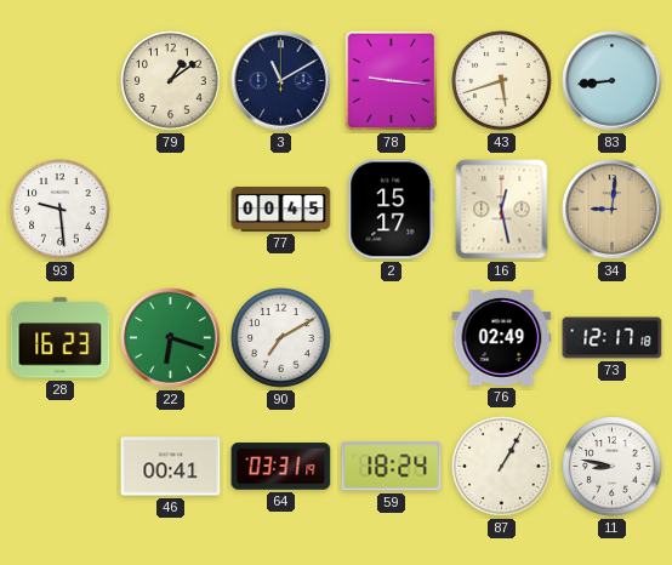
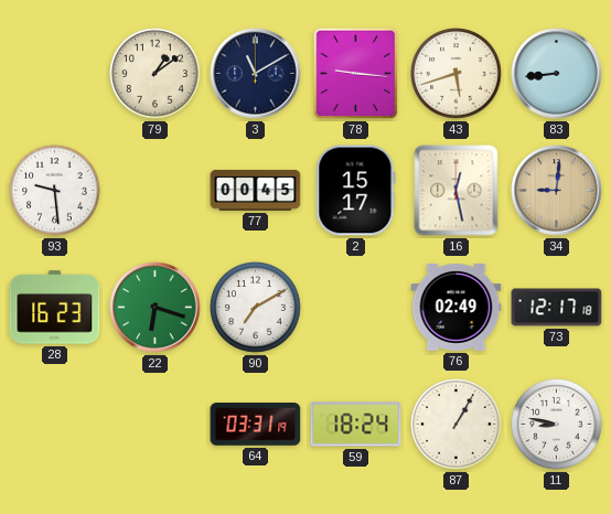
46: 00:41 -> none
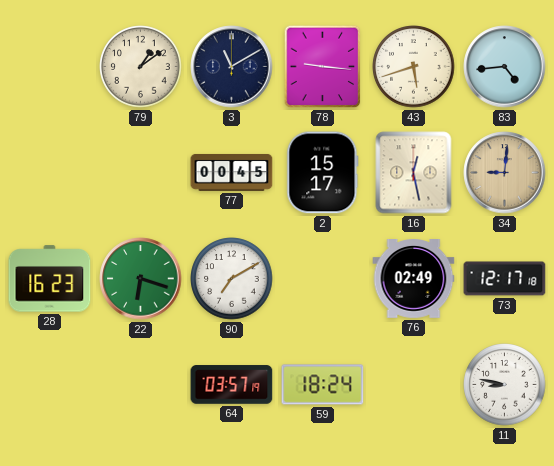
83: 8:44 -> 4:44
93: 9:29 -> none
64: 03:31 -> 03:57
87: 1:05 -> none
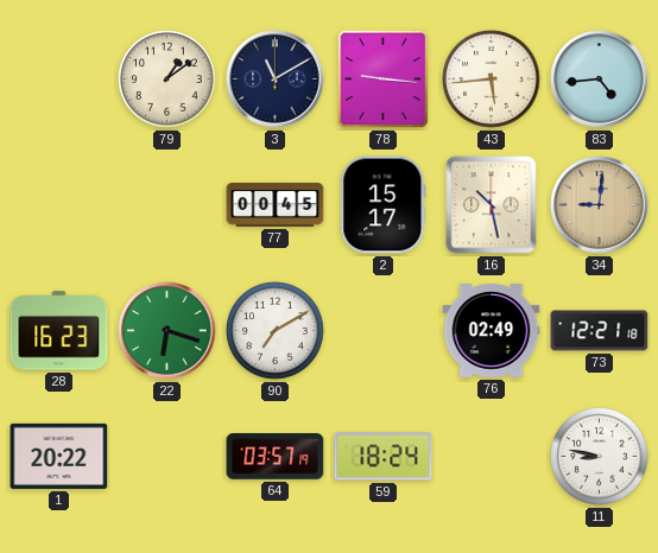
43: 5:42 -> 5:44
16: 12:28 -> 10:28
73: 12:17 -> 12:21
1: none -> 20:22
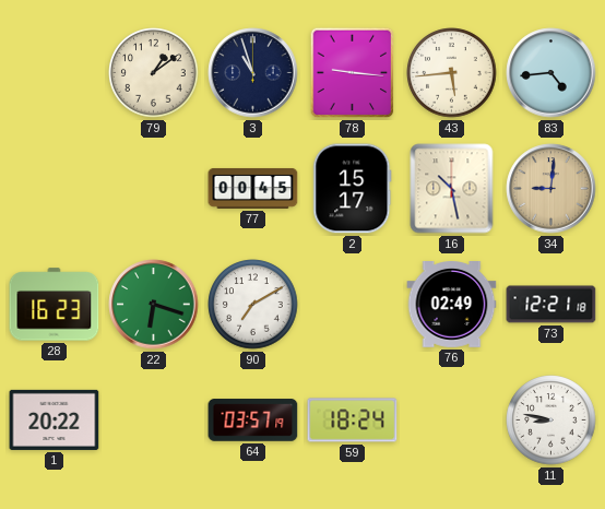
3: 11:10 -> 10:57
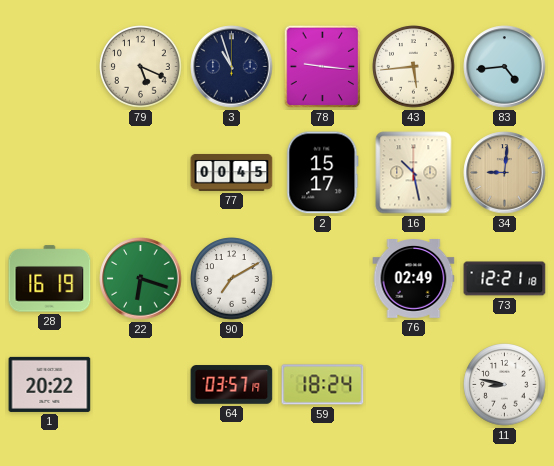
79: 1:09 -> 5:19
28: 16:23 -> 16:19
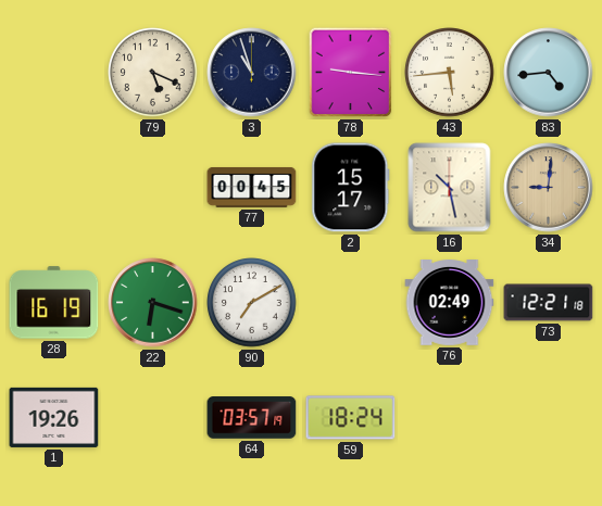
1: 20:22 -> 19:26
11: 8:47 -> none
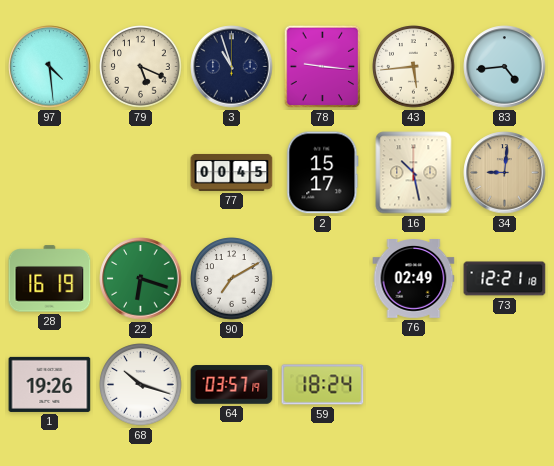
97: none -> 4:29
68: none -> 10:18
